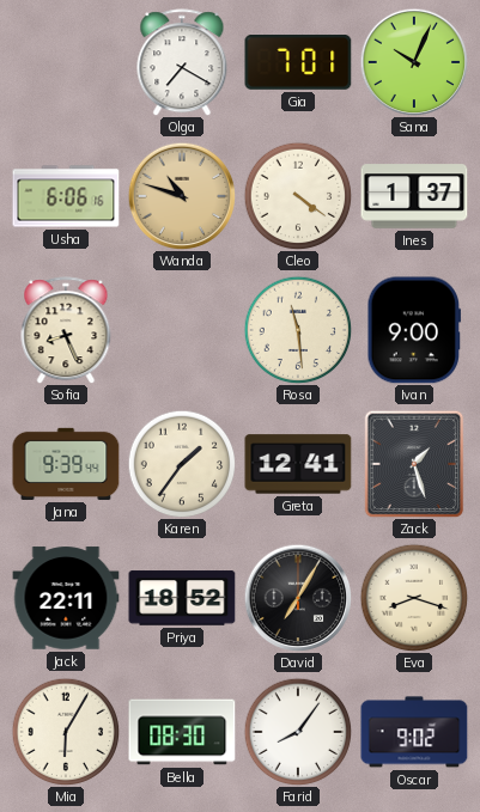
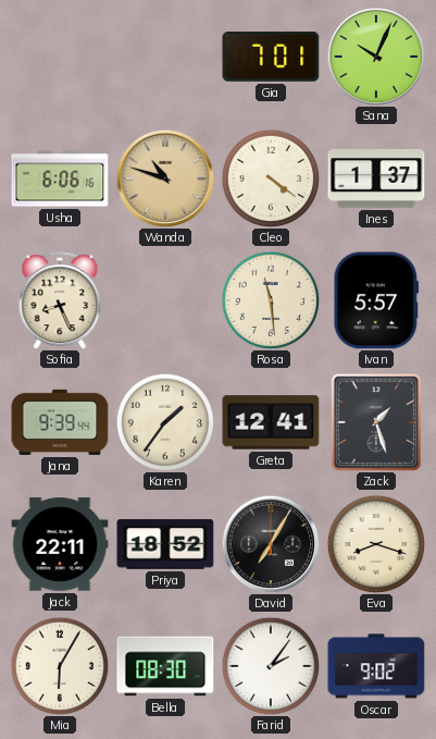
Olga: 7:20 -> none
Ivan: 9:00 -> 5:57
Farid: 8:06 -> 2:06
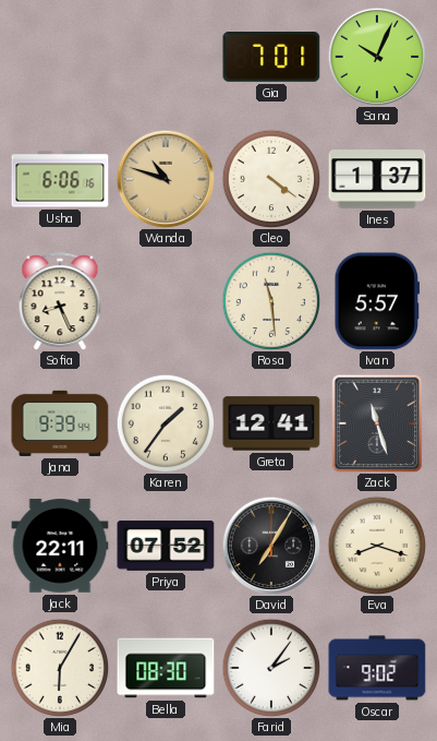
Zack: 1:27 -> 11:27
Priya: 18:52 -> 07:52
